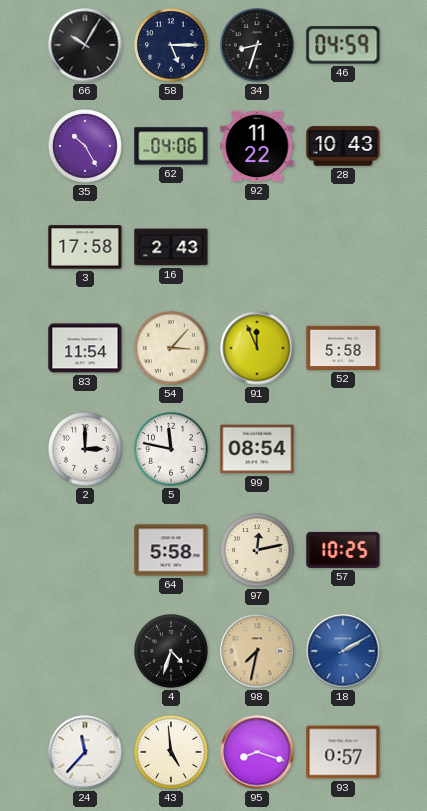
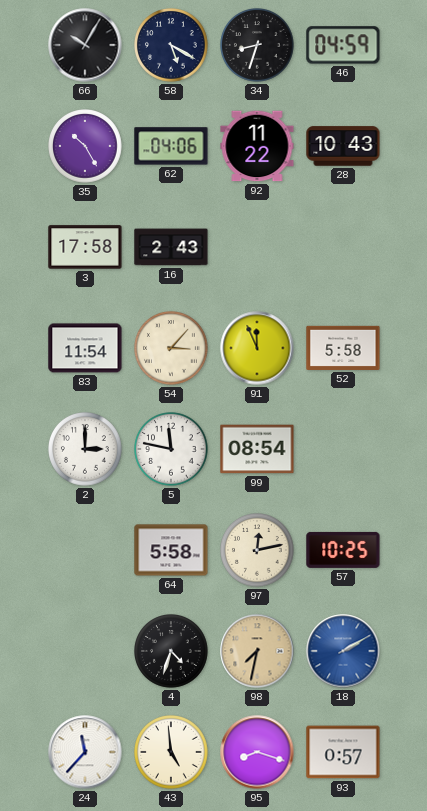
58: 5:15 -> 5:20
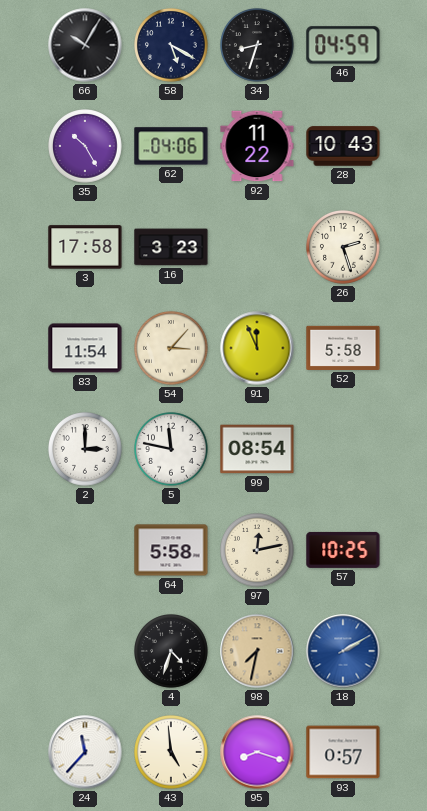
16: 2:43 -> 3:23
26: none -> 2:27
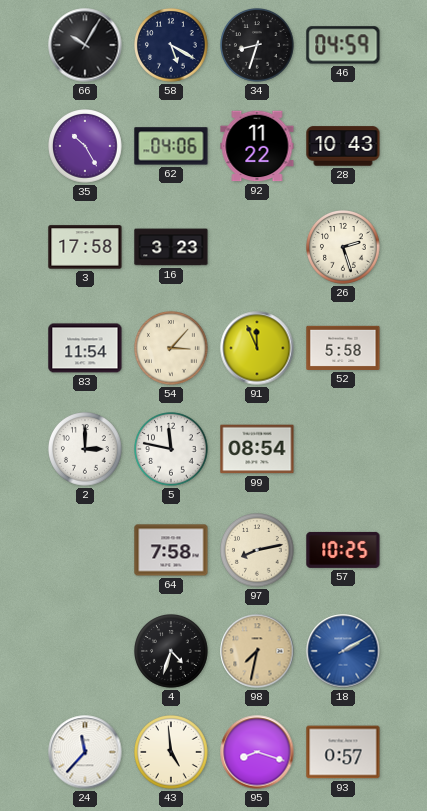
64: 5:58 -> 7:58
97: 12:13 -> 8:13
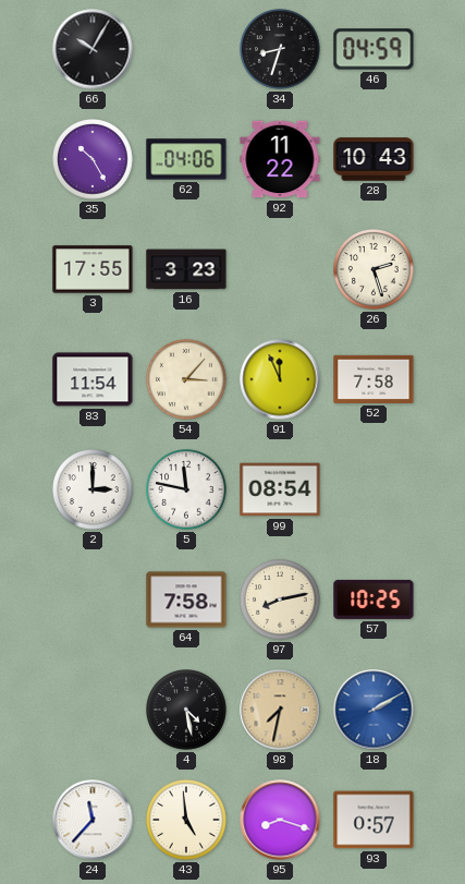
58: 5:20 -> none
3: 17:58 -> 17:55
52: 5:58 -> 7:58
4: 4:33 -> 4:28
